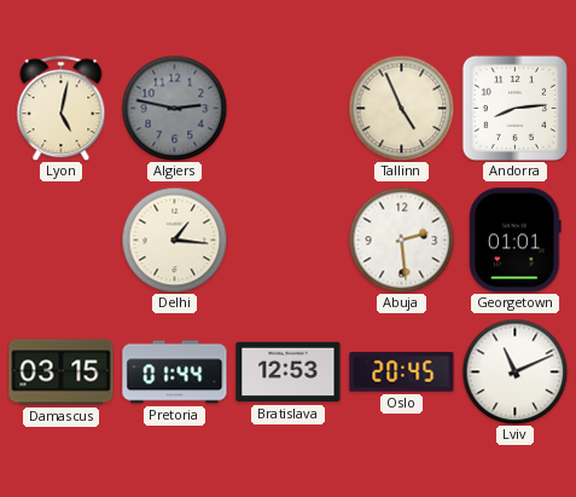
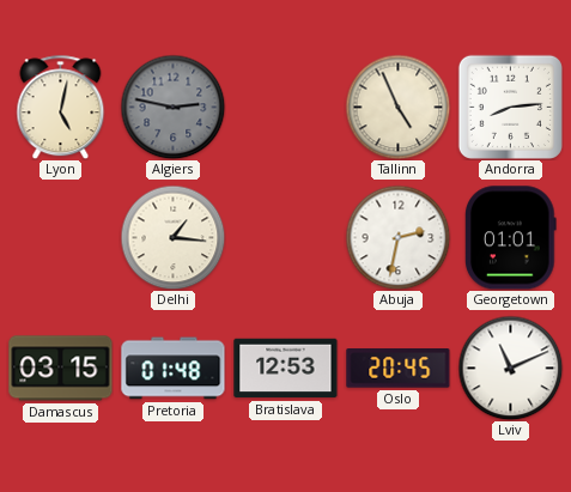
Abuja: 2:29 -> 2:32
Pretoria: 01:44 -> 01:48
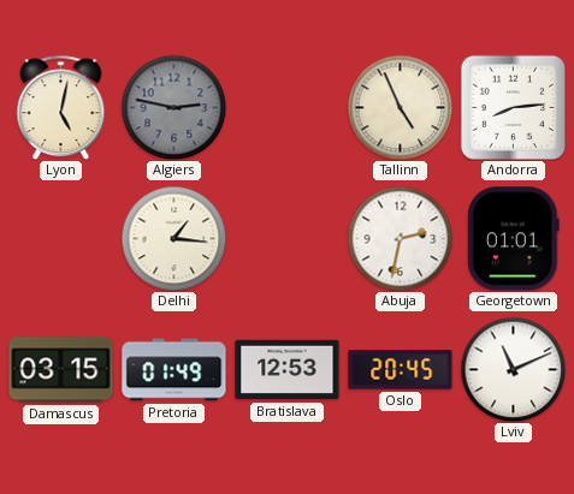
Pretoria: 01:48 -> 01:49
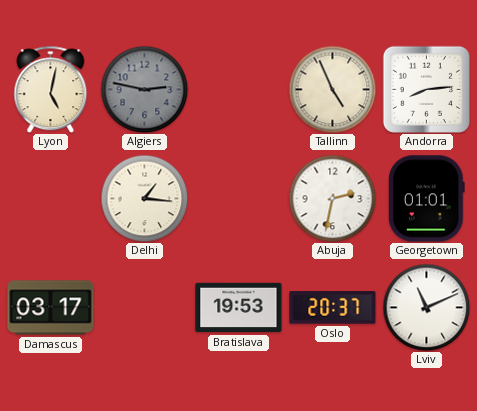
Damascus: 03:15 -> 03:17
Pretoria: 01:49 -> none
Bratislava: 12:53 -> 19:53
Oslo: 20:45 -> 20:37
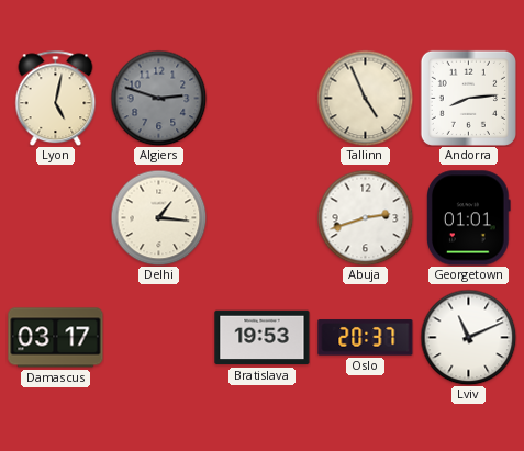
Algiers: 2:47 -> 2:48
Abuja: 2:32 -> 2:42
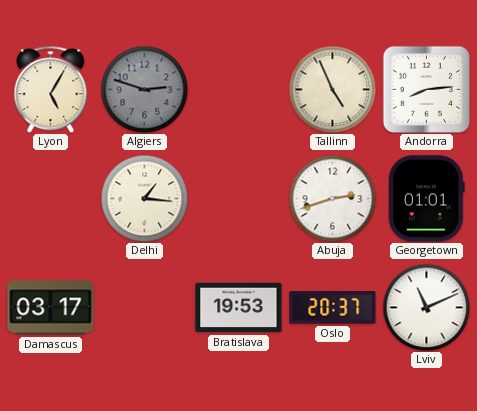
Lyon: 5:02 -> 5:05
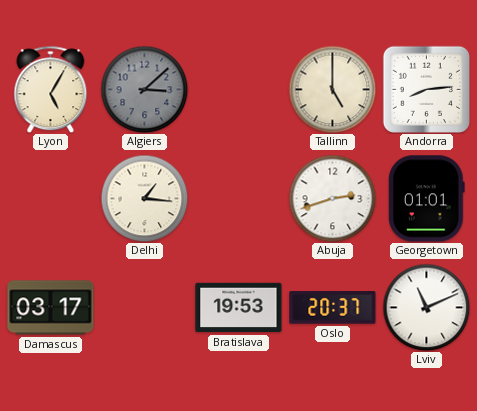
Algiers: 2:48 -> 3:08
Tallinn: 4:56 -> 5:00
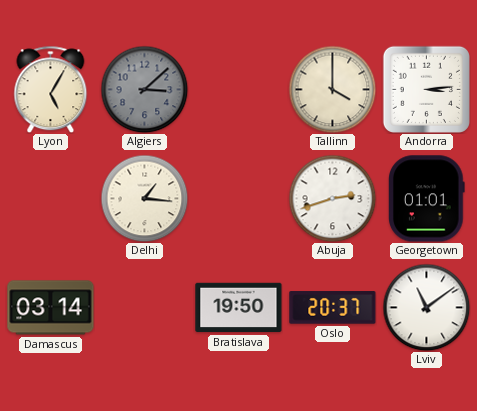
Tallinn: 5:00 -> 4:00
Andorra: 8:14 -> 3:14
Damascus: 03:17 -> 03:14
Bratislava: 19:53 -> 19:50
Lviv: 11:11 -> 11:09
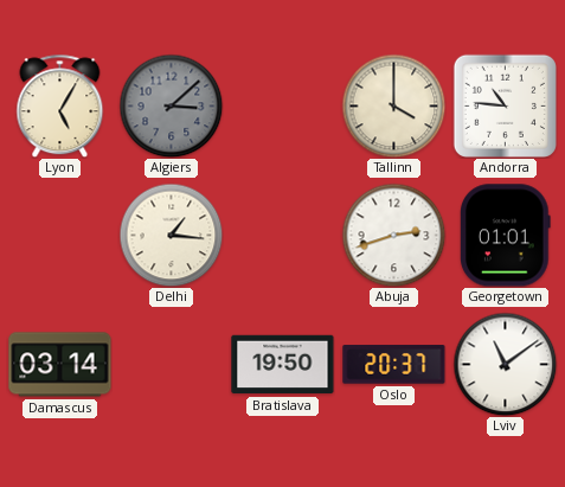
Andorra: 3:14 -> 10:46
